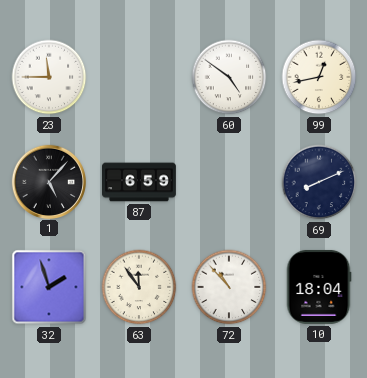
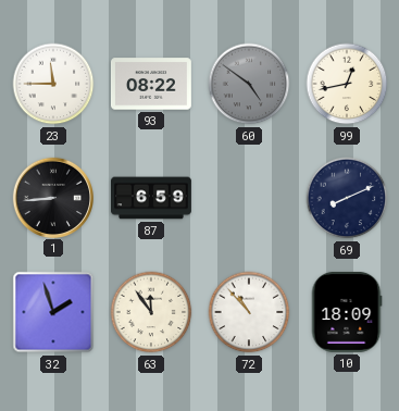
93: none -> 08:22
60 dial: white -> grey
1: 5:07 -> 8:44
10: 18:04 -> 18:09
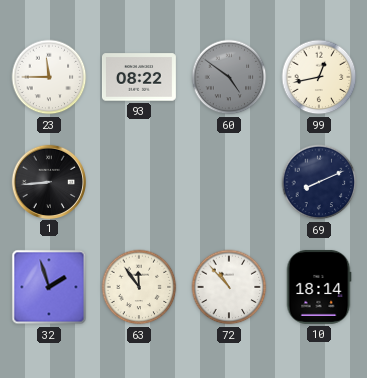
87: 6:59 -> none
10: 18:09 -> 18:14
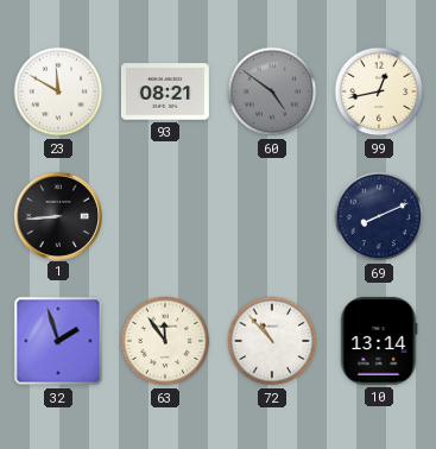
23: 11:45 -> 11:50
93: 08:22 -> 08:21
10: 18:14 -> 13:14
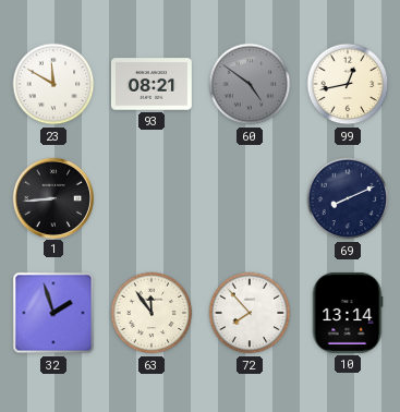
72: 10:53 -> 7:53
